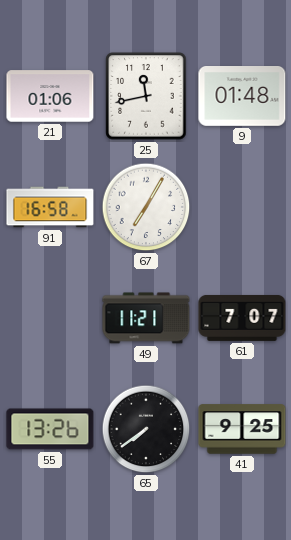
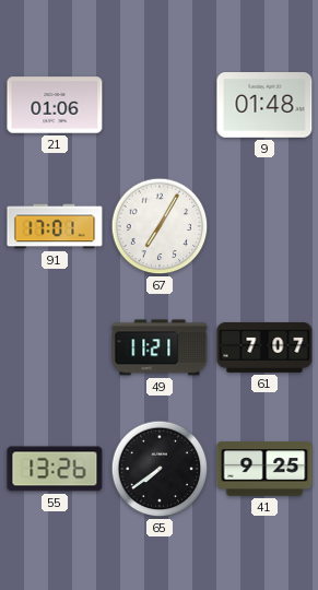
25: 11:43 -> none
91: 16:58 -> 17:01
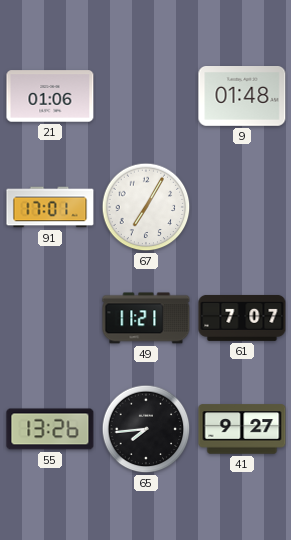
65: 7:39 -> 7:44
41: 9:25 -> 9:27
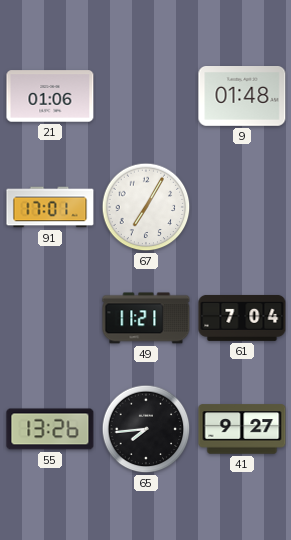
61: 7:07 -> 7:04
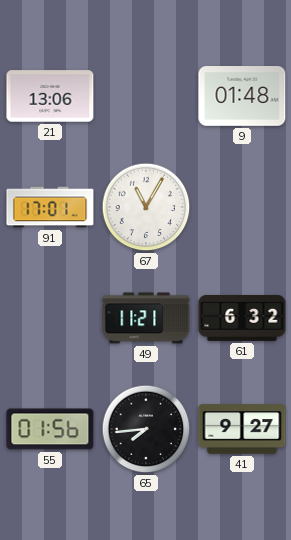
21: 01:06 -> 13:06
67: 7:05 -> 11:05
61: 7:04 -> 6:32
55: 13:26 -> 01:56
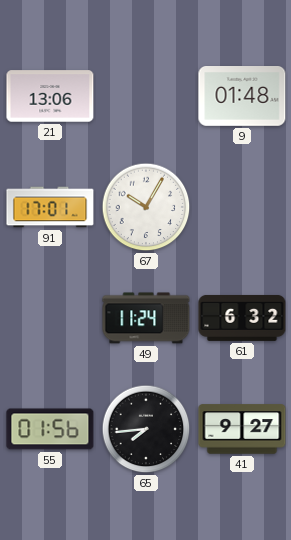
67: 11:05 -> 10:05
49: 11:21 -> 11:24
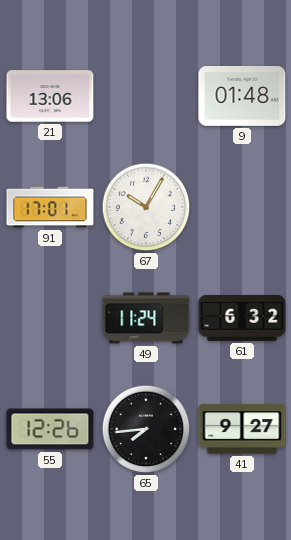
55: 01:56 -> 12:26
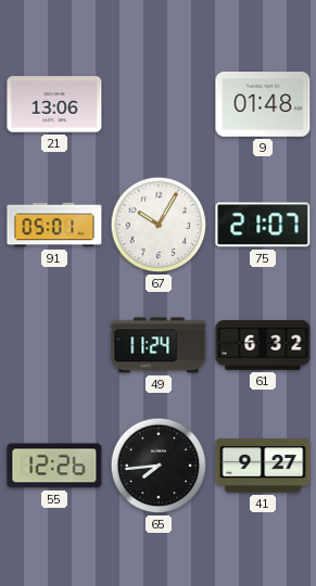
91: 17:01 -> 05:01
75: none -> 21:07
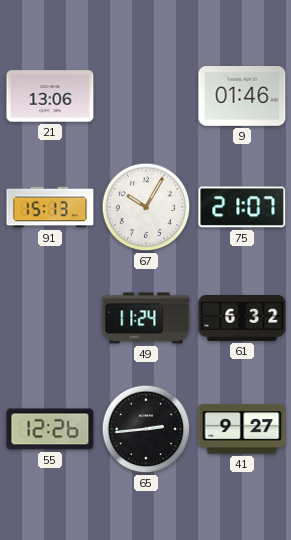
9: 01:48 -> 01:46
91: 05:01 -> 15:13
65: 7:44 -> 2:44
